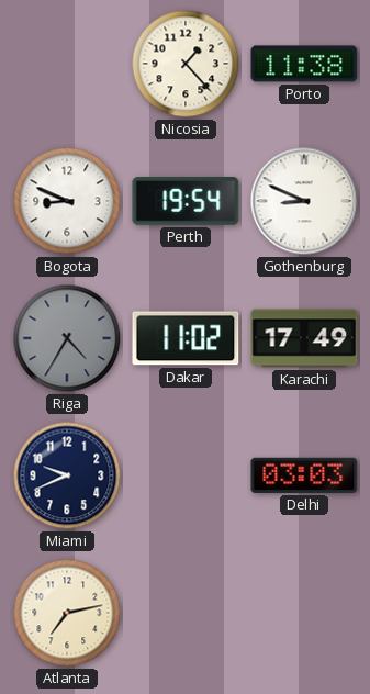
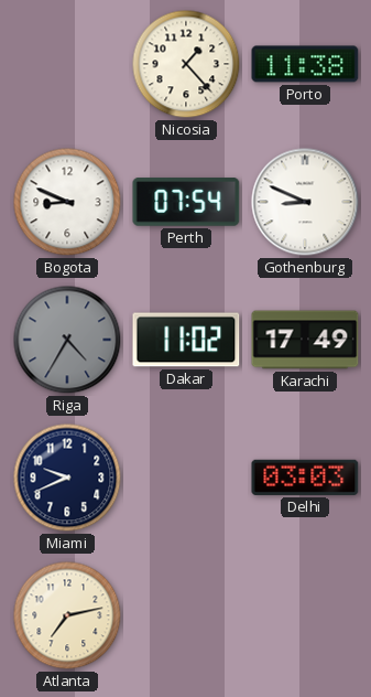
Perth: 19:54 -> 07:54
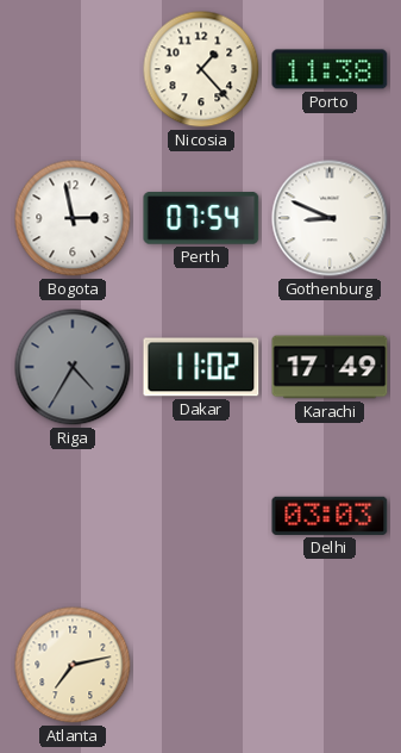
Bogota: 8:49 -> 2:58
Miami: 9:41 -> none
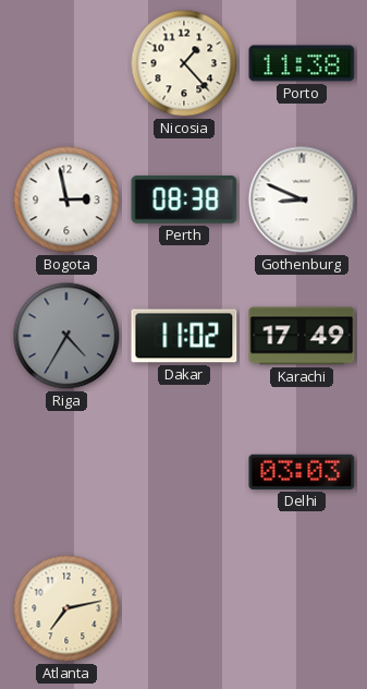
Perth: 07:54 -> 08:38
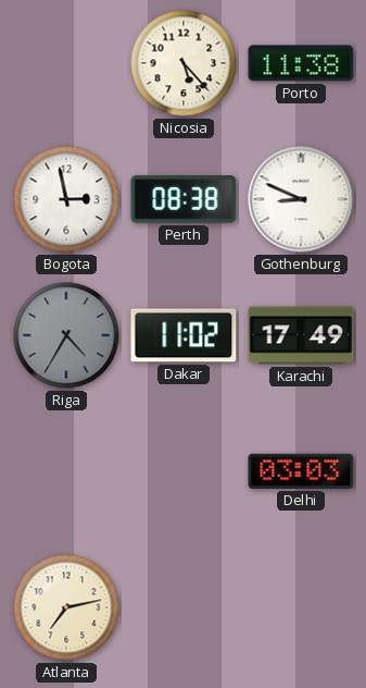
Nicosia: 1:23 -> 5:23
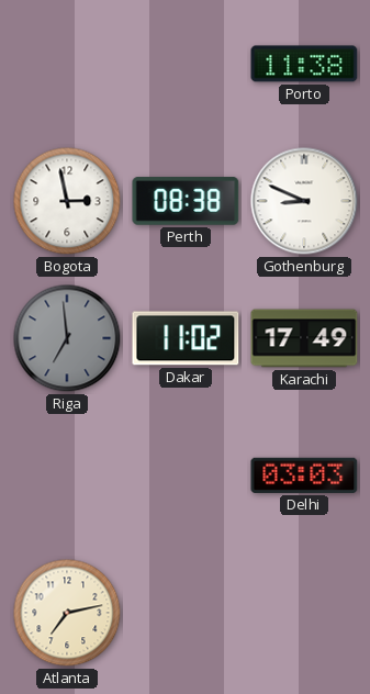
Nicosia: 5:23 -> none
Riga: 4:35 -> 6:59
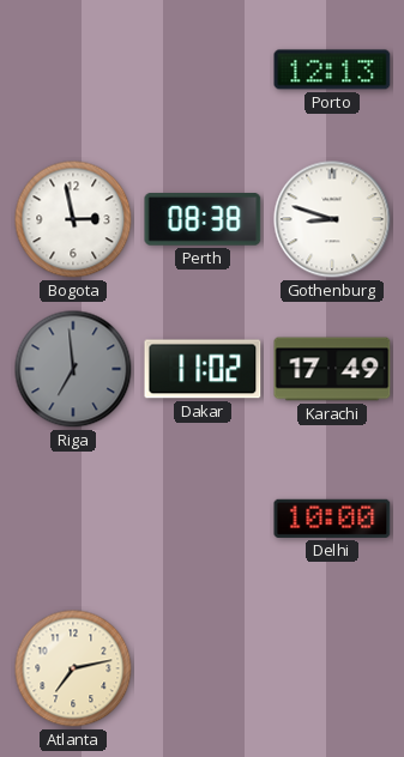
Porto: 11:38 -> 12:13
Gothenburg: 8:49 -> 8:48
Delhi: 03:03 -> 10:00
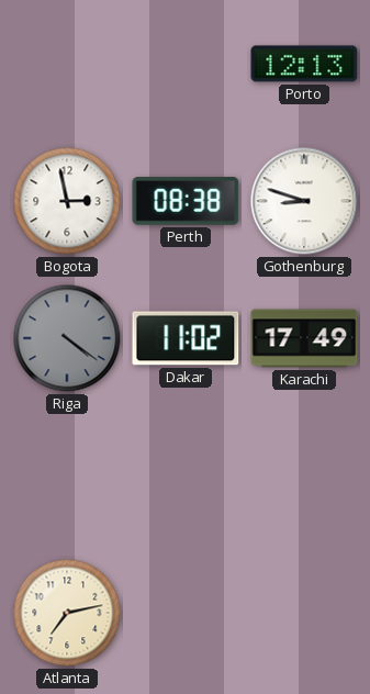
Riga: 6:59 -> 4:21
Delhi: 10:00 -> none
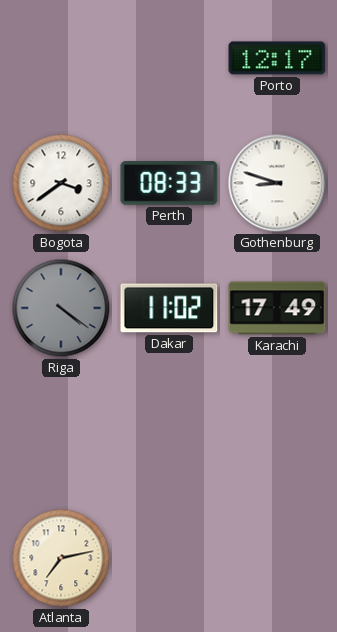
Porto: 12:13 -> 12:17
Bogota: 2:58 -> 3:39
Perth: 08:38 -> 08:33
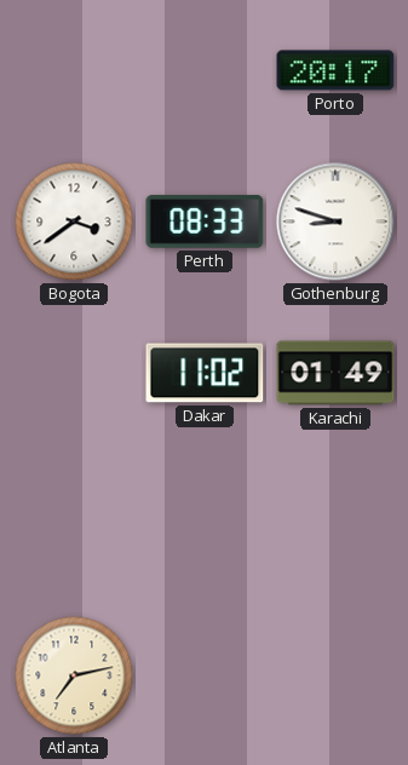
Porto: 12:17 -> 20:17
Riga: 4:21 -> none
Karachi: 17:49 -> 01:49
